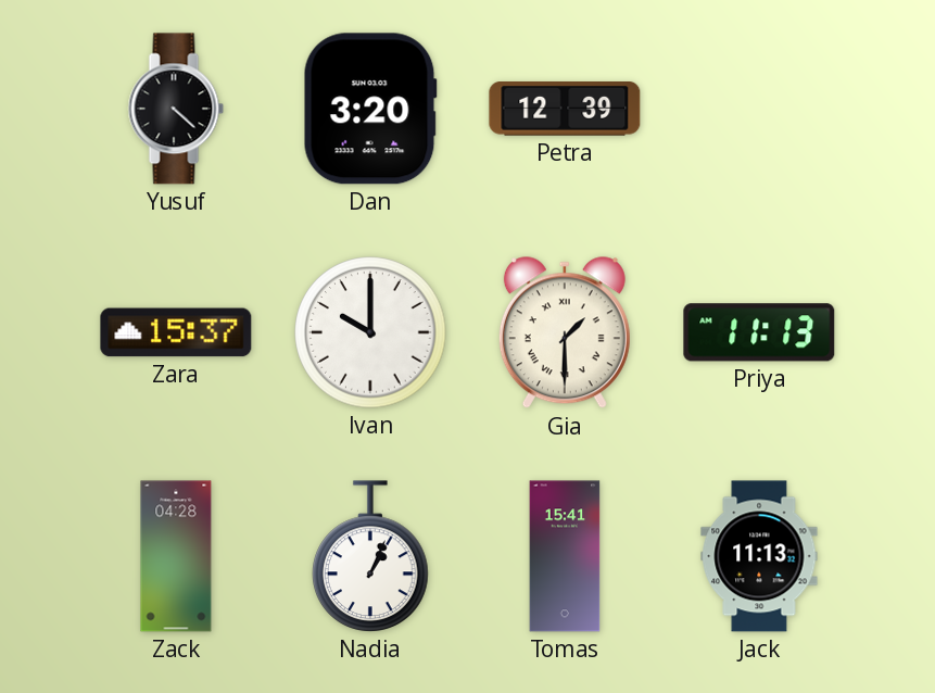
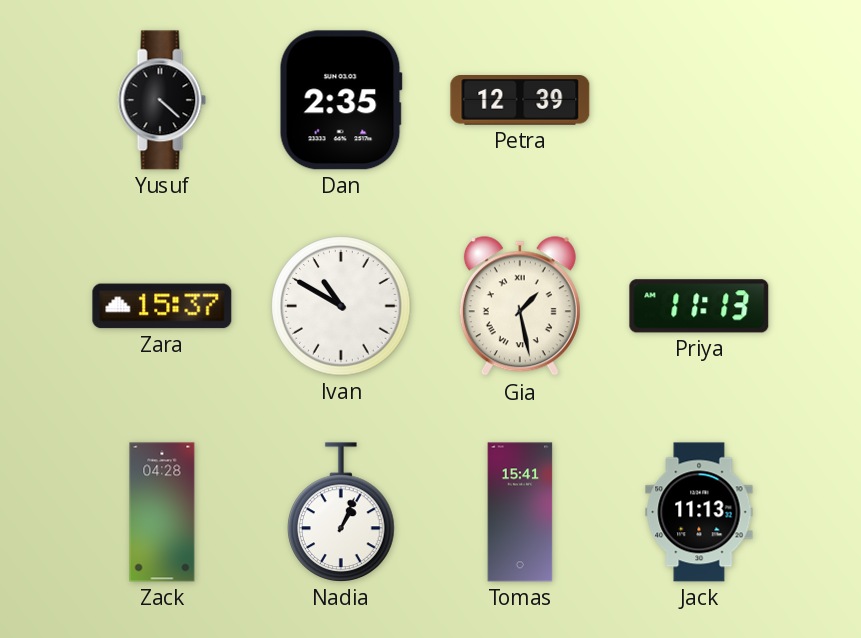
Dan: 3:20 -> 2:35
Ivan: 10:00 -> 10:50
Gia: 1:30 -> 1:28
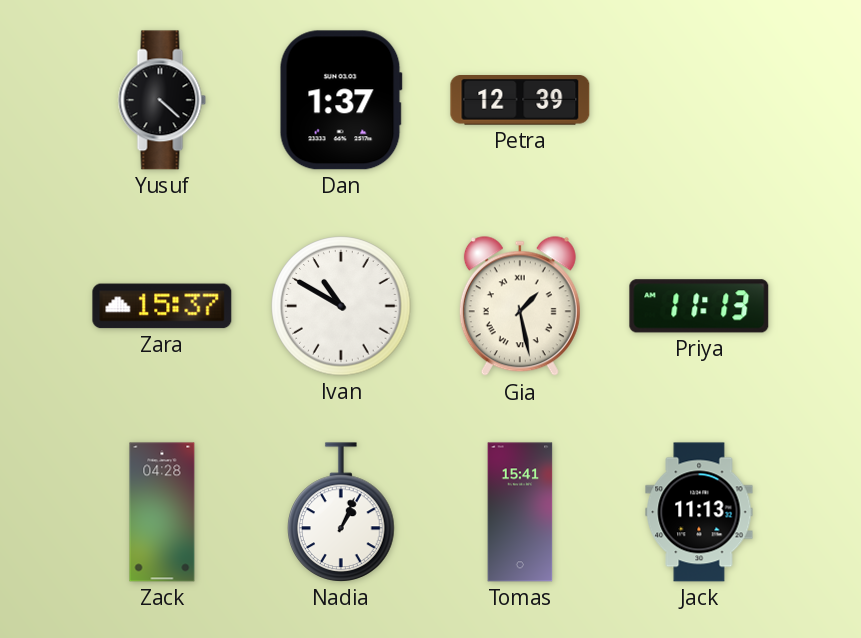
Dan: 2:35 -> 1:37
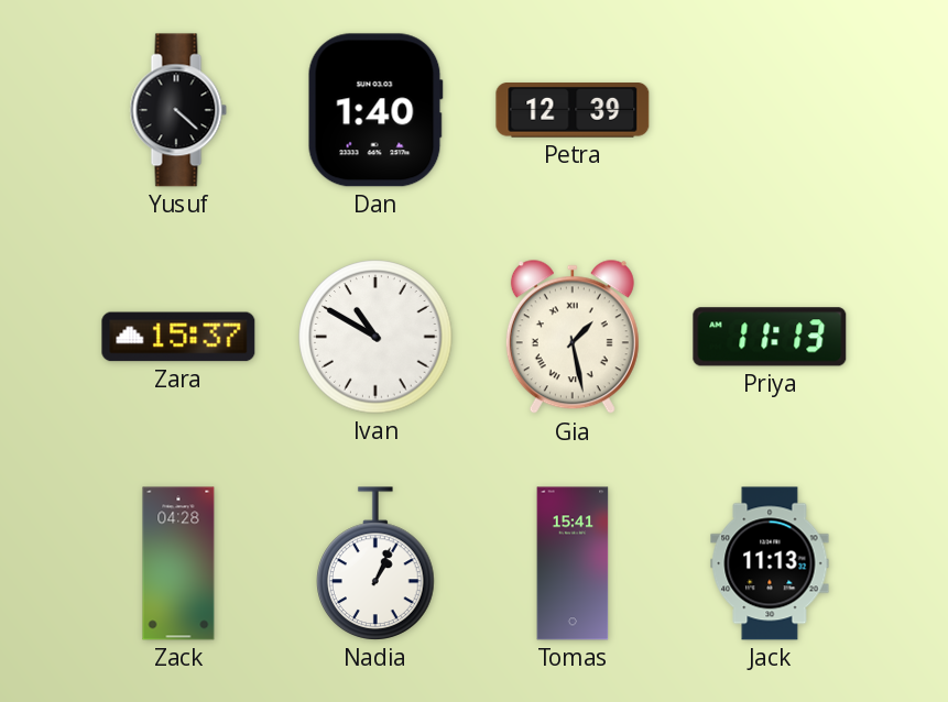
Dan: 1:37 -> 1:40
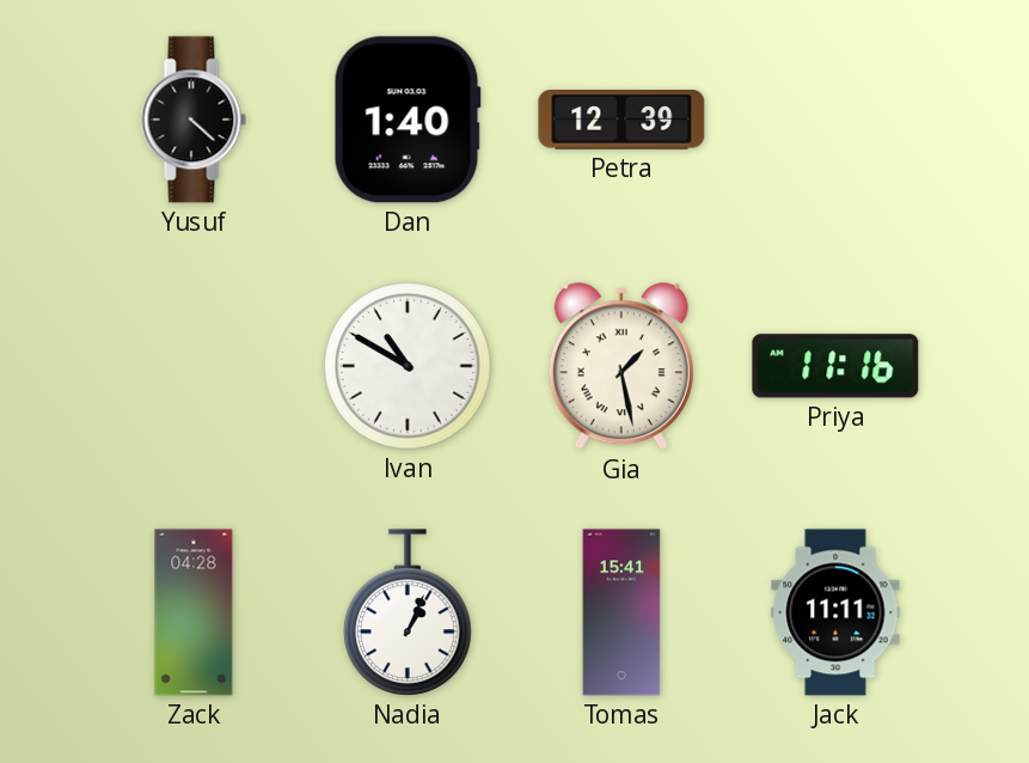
Zara: 15:37 -> none
Priya: 11:13 -> 11:16
Jack: 11:13 -> 11:11
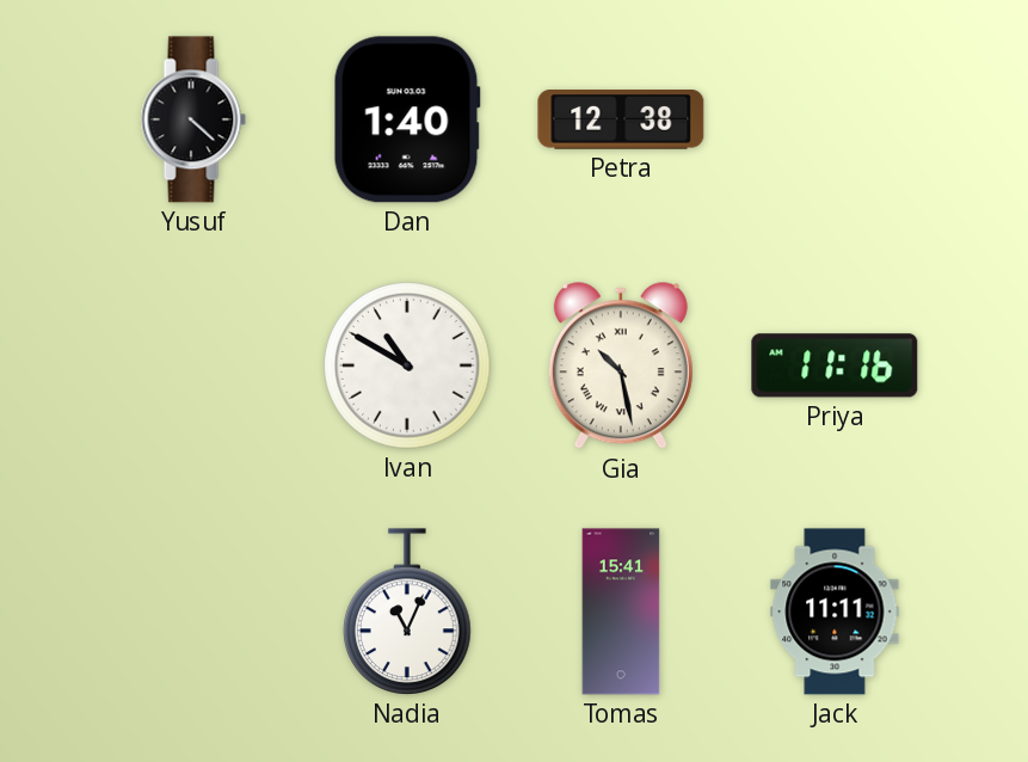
Petra: 12:39 -> 12:38
Gia: 1:28 -> 10:28
Zack: 04:28 -> none
Nadia: 1:04 -> 11:04
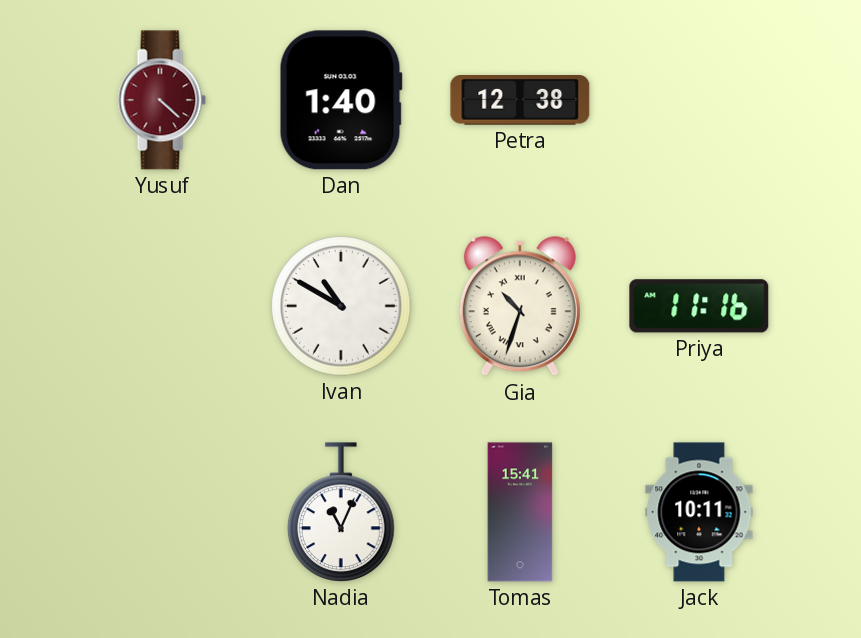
Yusuf dial: black -> burgundy
Gia: 10:28 -> 10:33
Jack: 11:11 -> 10:11
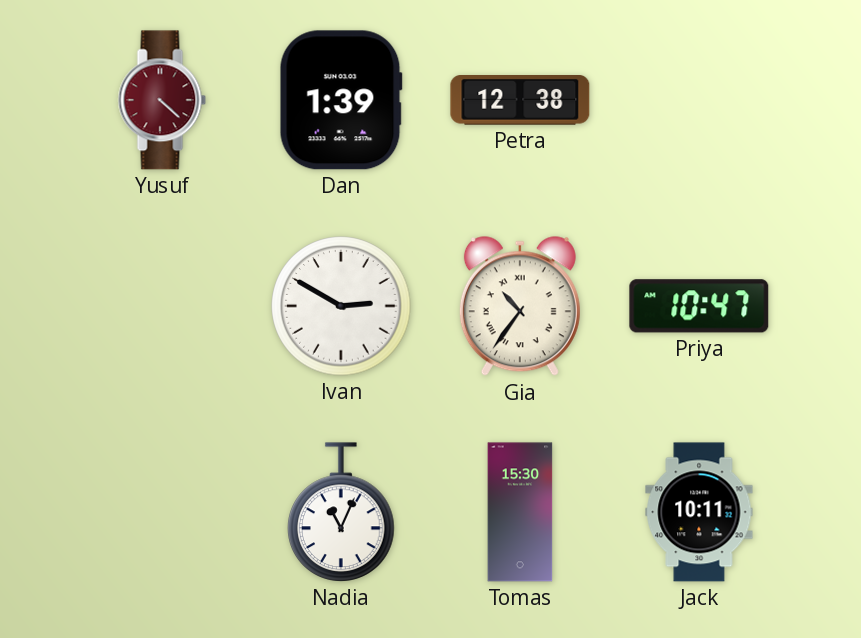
Dan: 1:40 -> 1:39
Ivan: 10:50 -> 2:50
Gia: 10:33 -> 10:36
Priya: 11:16 -> 10:47
Tomas: 15:41 -> 15:30
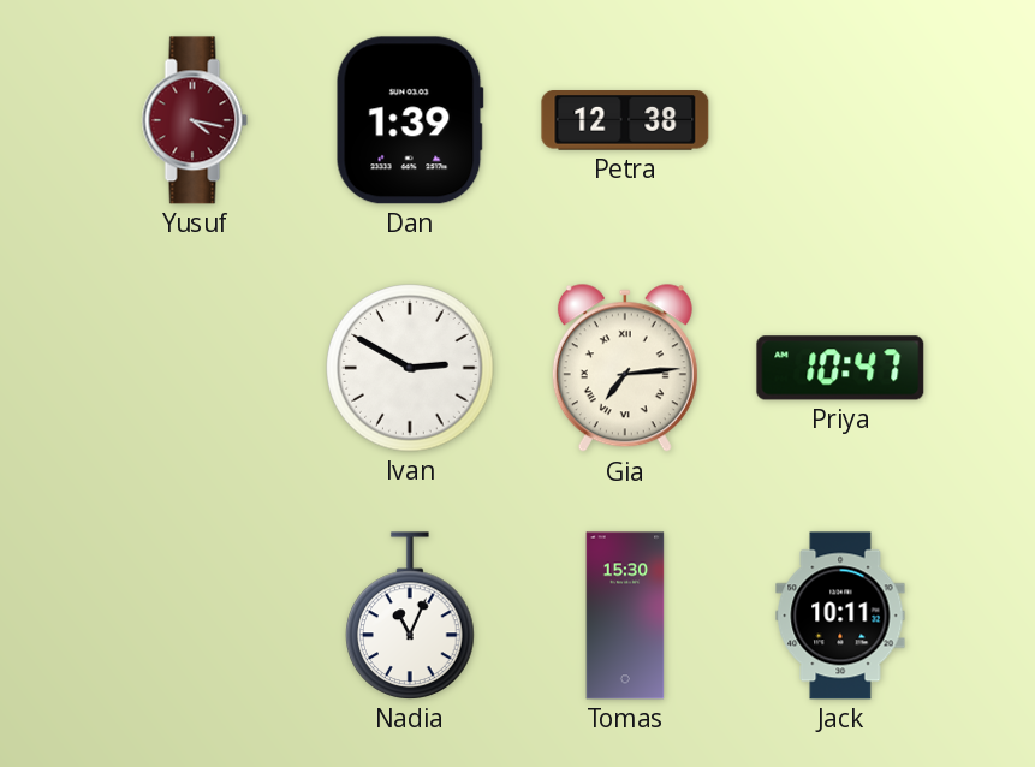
Yusuf: 4:22 -> 4:17
Gia: 10:36 -> 7:14
